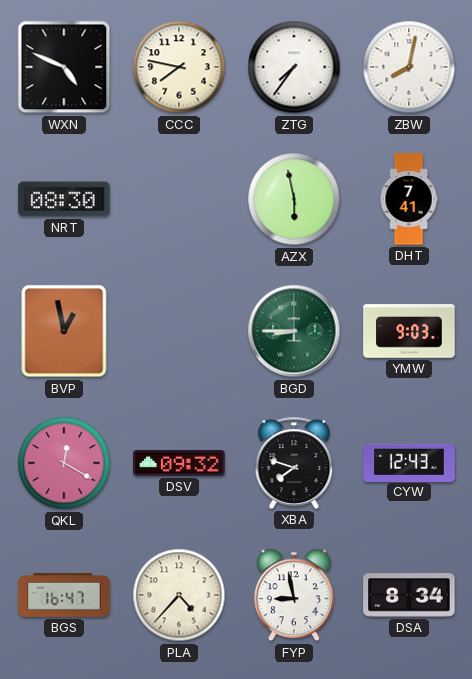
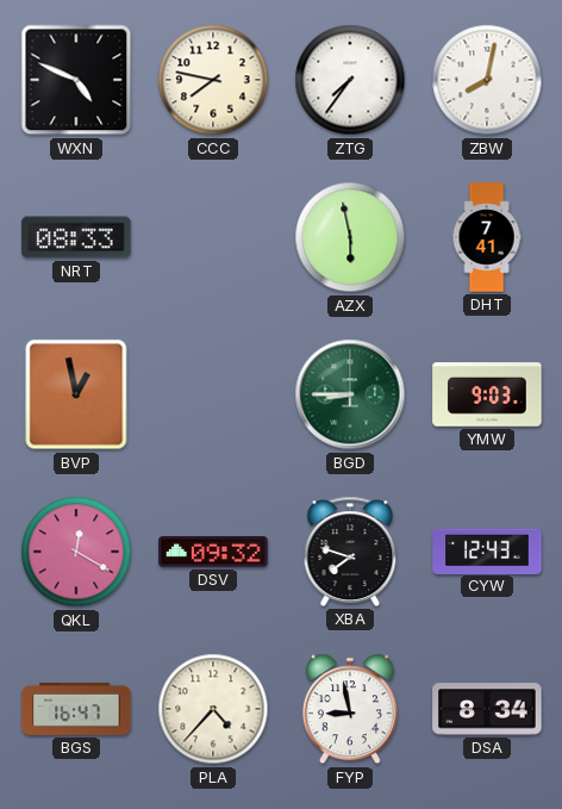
NRT: 08:30 -> 08:33
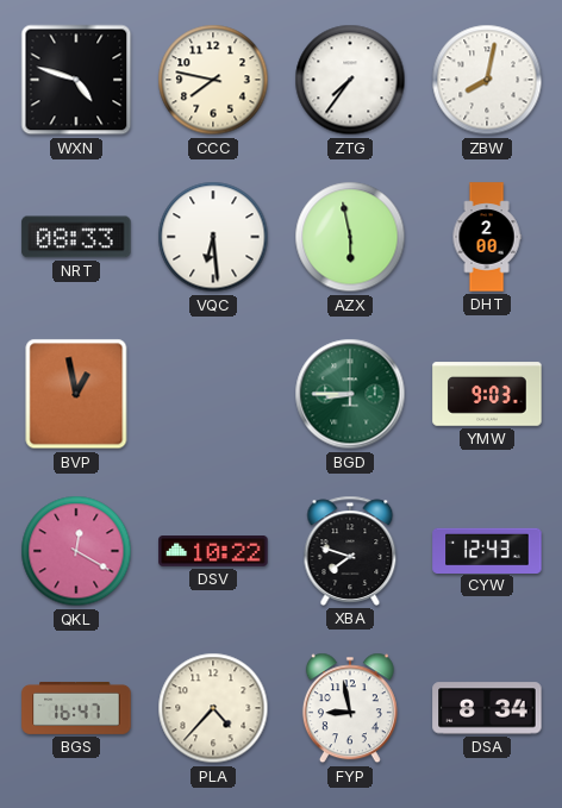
WXN: 4:49 -> 4:48
VQC: none -> 6:29
DHT: 7:41 -> 2:00
DSV: 09:32 -> 10:22
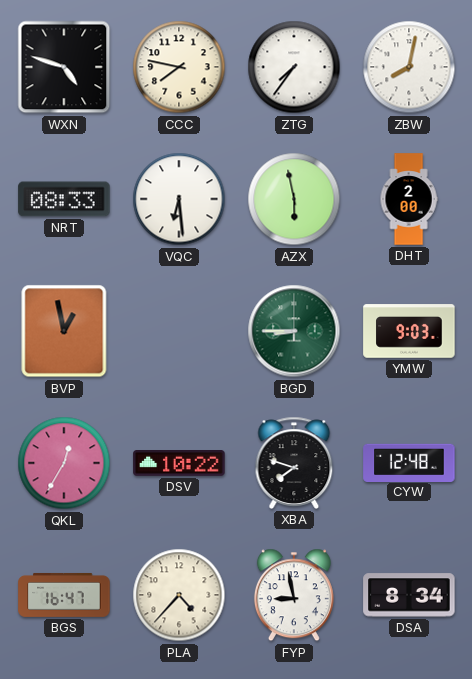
QKL: 12:20 -> 12:35
CYW: 12:43 -> 12:48
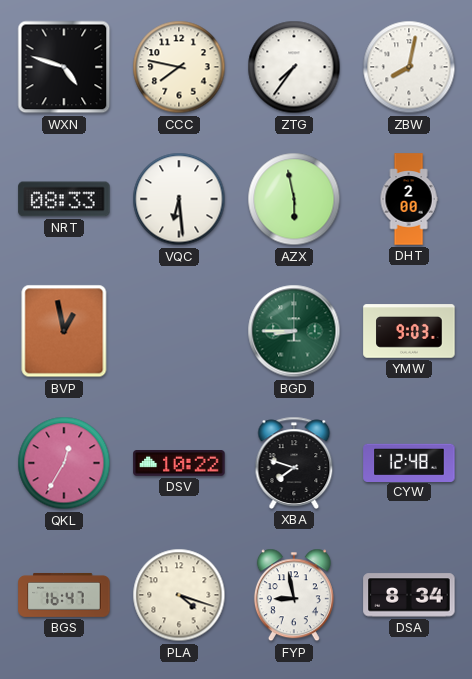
PLA: 4:37 -> 4:18
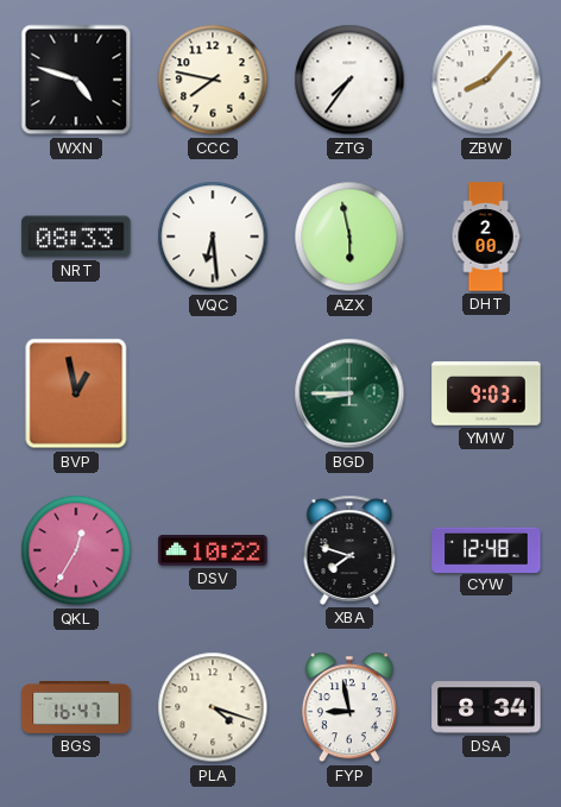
ZBW: 8:02 -> 8:07
